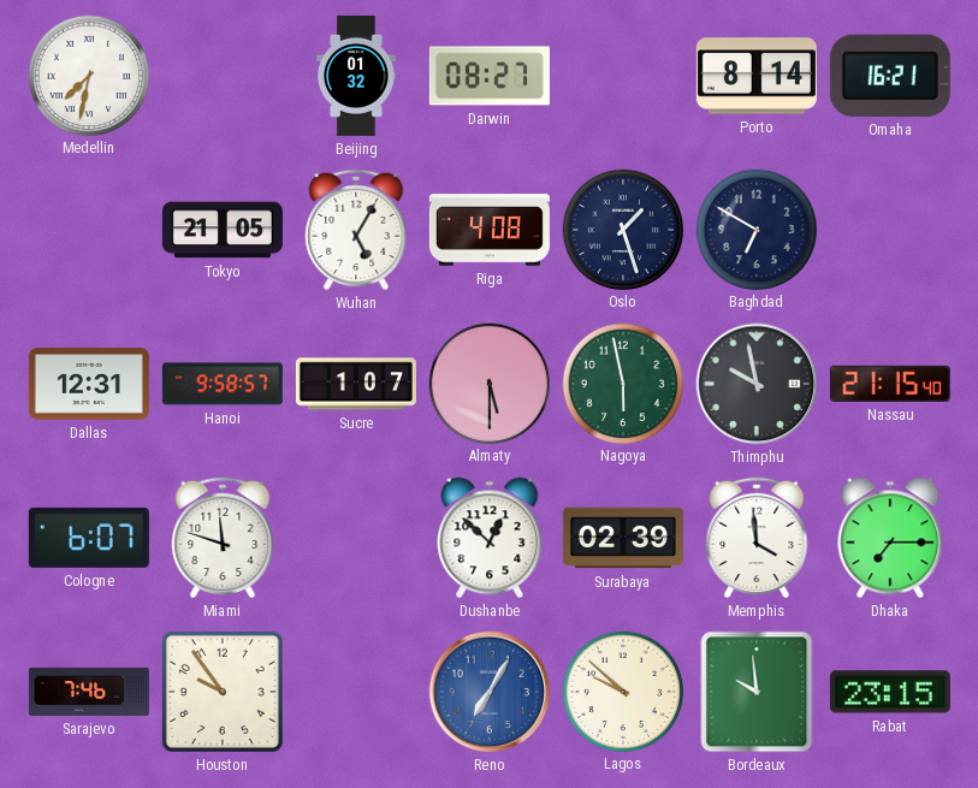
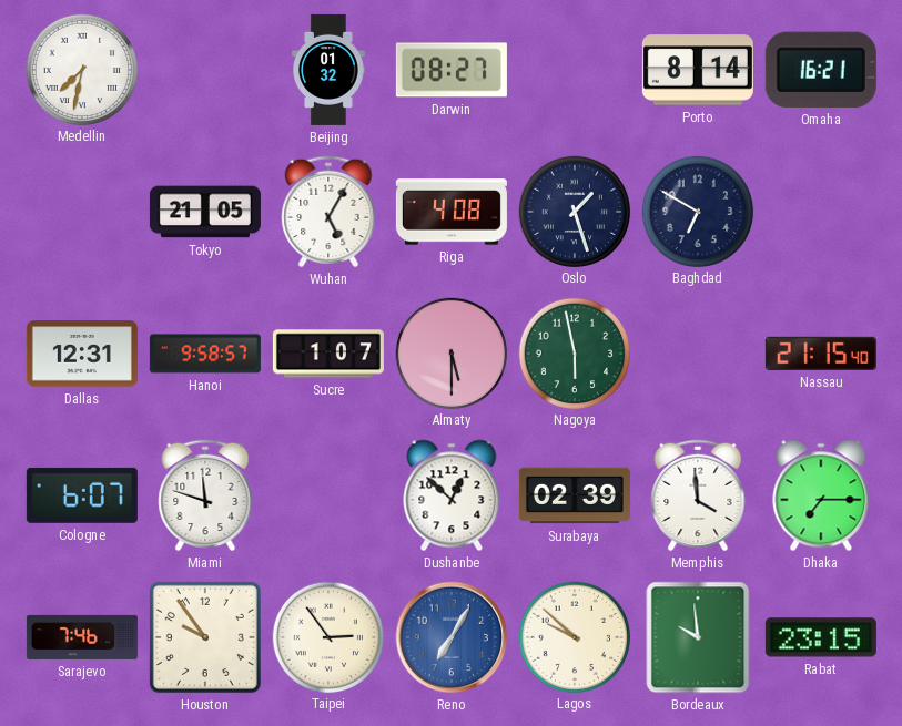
Thimphu: 9:58 -> none
Taipei: none -> 2:54
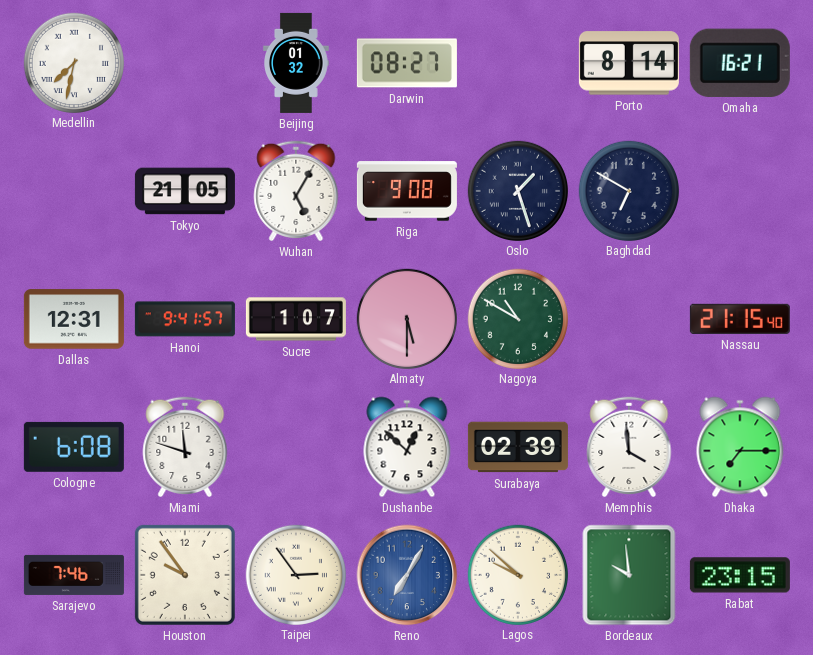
Riga: 4:08 -> 9:08
Hanoi: 9:58 -> 9:41
Nagoya: 5:58 -> 10:50
Cologne: 6:07 -> 6:08
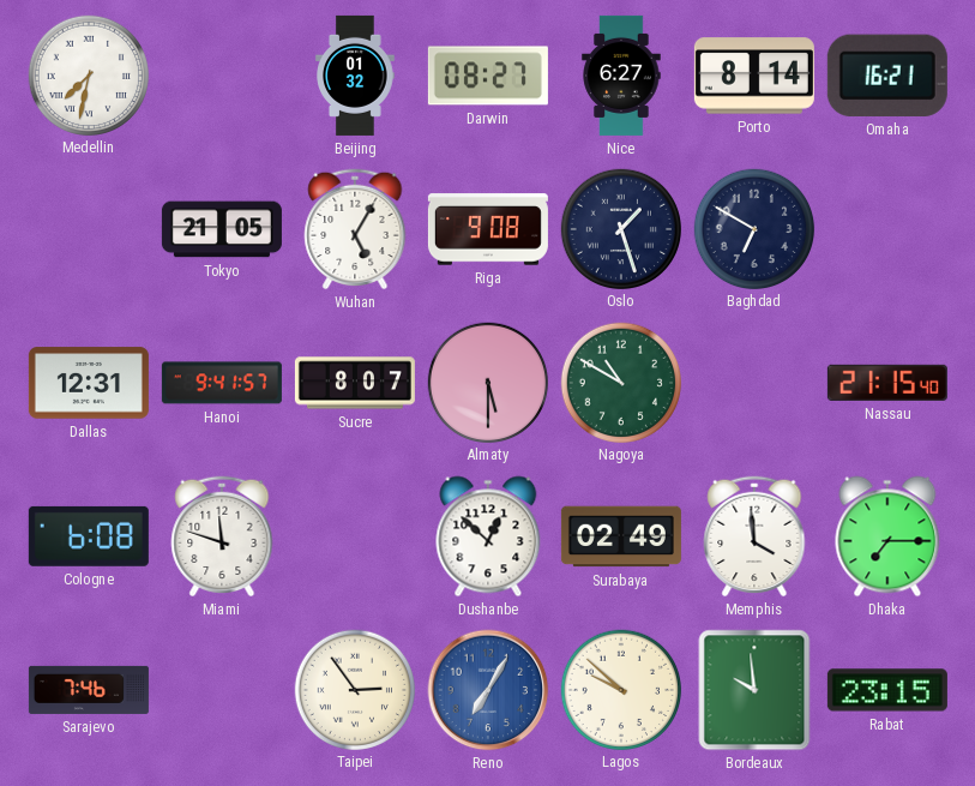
Nice: none -> 6:27
Sucre: 1:07 -> 8:07
Surabaya: 02:39 -> 02:49
Houston: 9:54 -> none
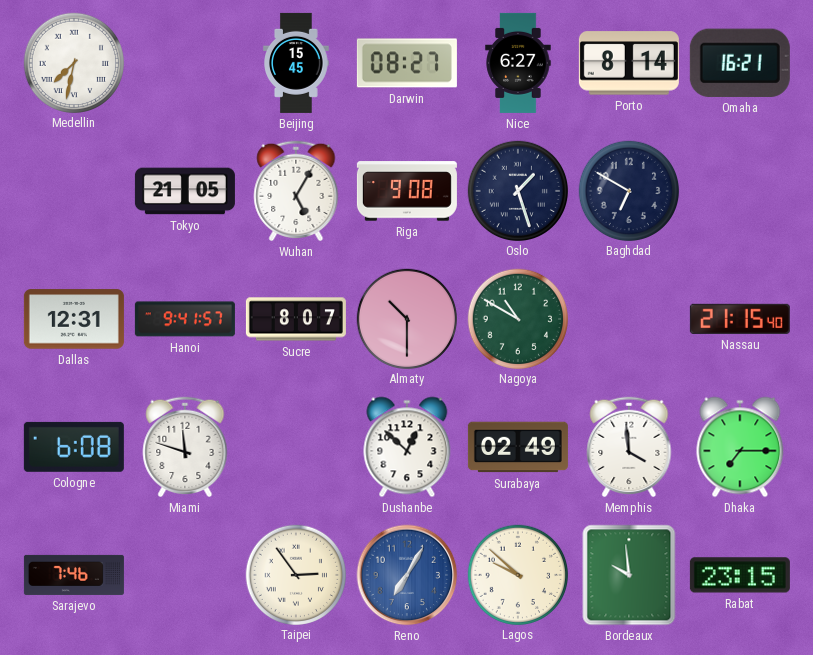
Beijing: 01:32 -> 15:45
Almaty: 5:30 -> 10:30
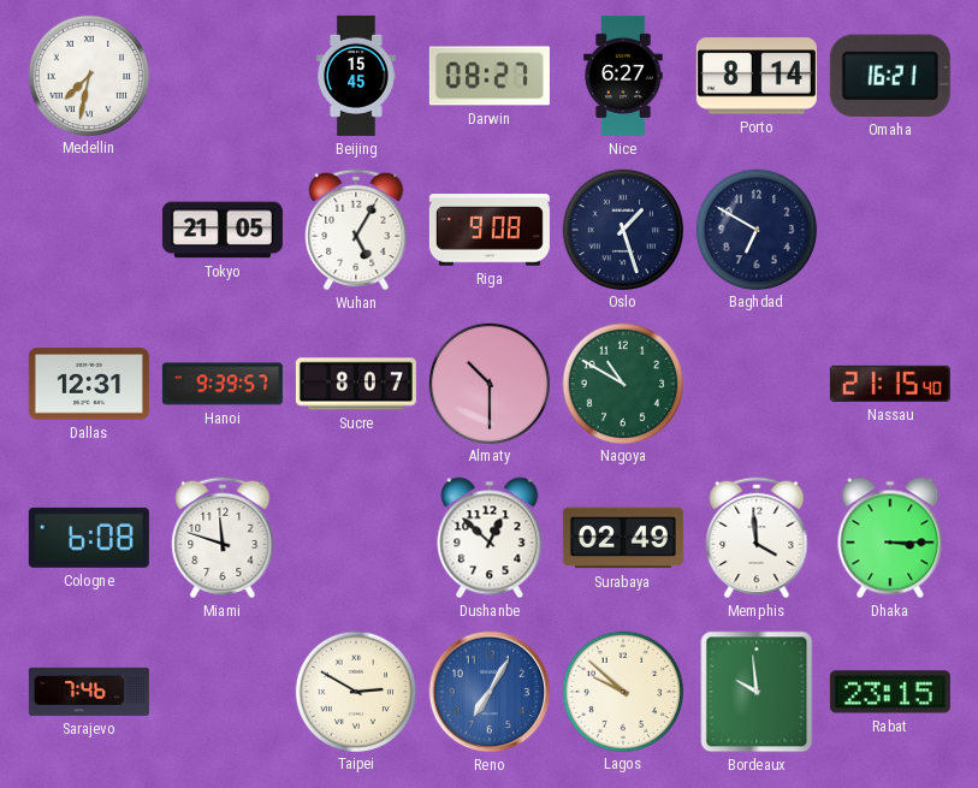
Hanoi: 9:41 -> 9:39
Dhaka: 7:15 -> 3:15
Taipei: 2:54 -> 2:50
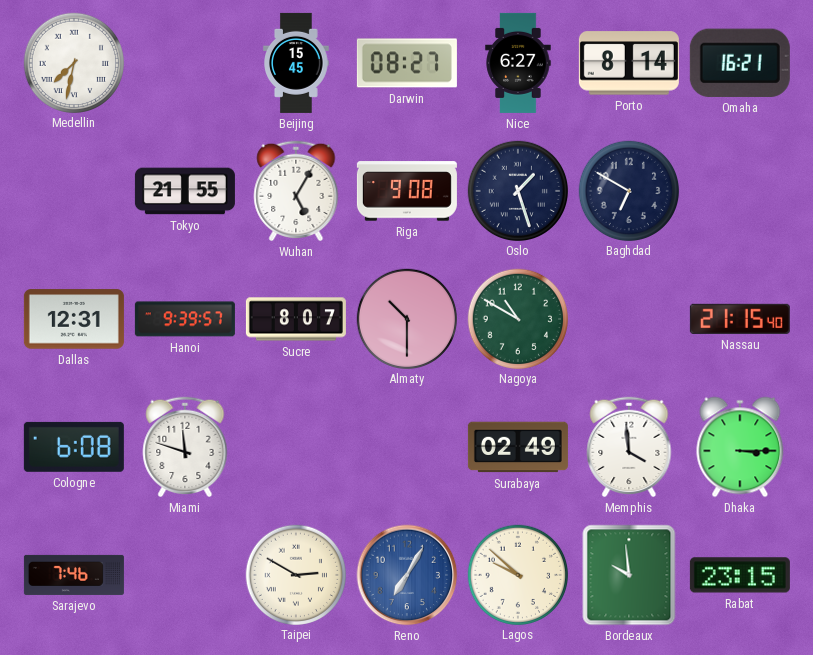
Tokyo: 21:05 -> 21:55
Dushanbe: 12:52 -> none
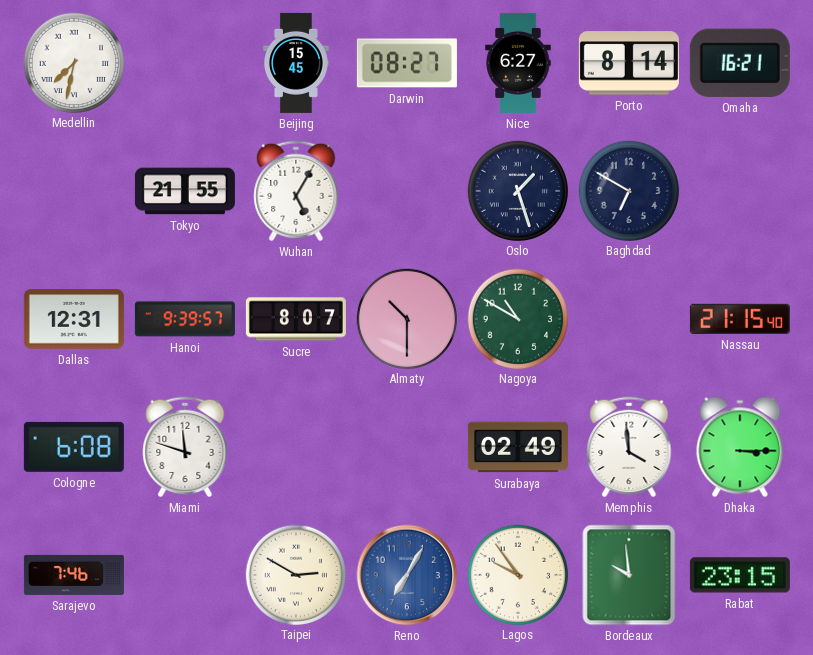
Riga: 9:08 -> none
Lagos: 9:52 -> 9:54
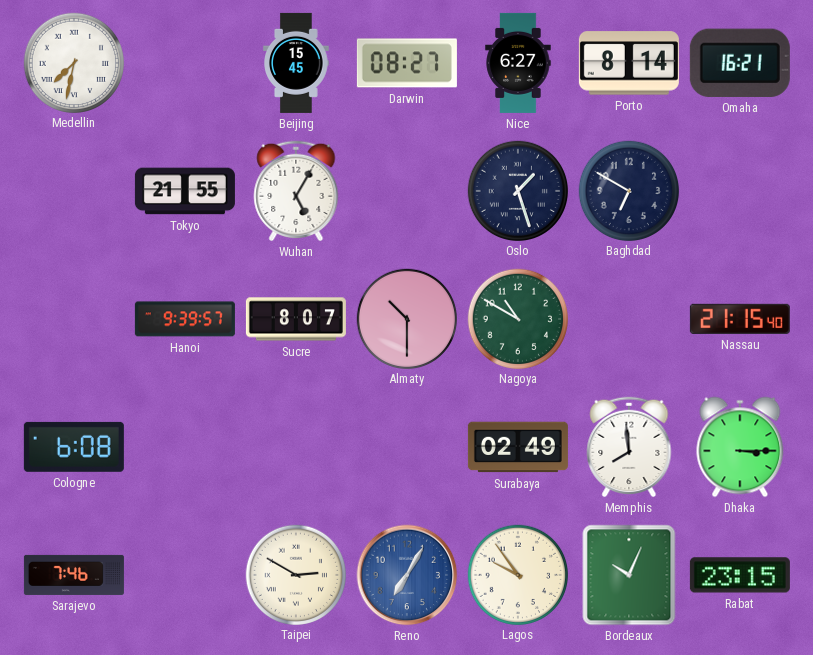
Dallas: 12:31 -> none
Miami: 11:48 -> none
Memphis: 3:59 -> 7:59
Bordeaux: 9:59 -> 10:04
